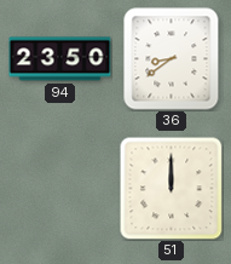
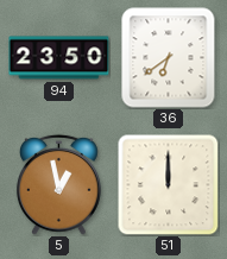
36: 8:39 -> 6:39
5: none -> 12:58
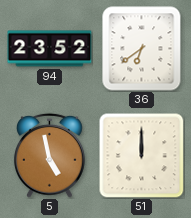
94: 23:50 -> 23:52
5: 12:58 -> 4:58
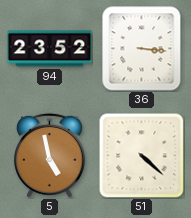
36: 6:39 -> 3:16
51: 12:00 -> 4:22
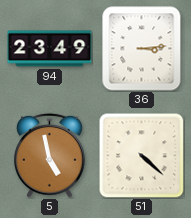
94: 23:52 -> 23:49
36: 3:16 -> 3:14
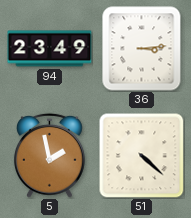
5: 4:58 -> 1:58
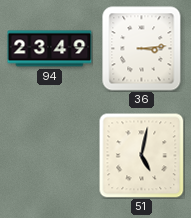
5: 1:58 -> none
51: 4:22 -> 5:02
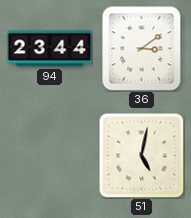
94: 23:49 -> 23:44
36: 3:14 -> 3:09
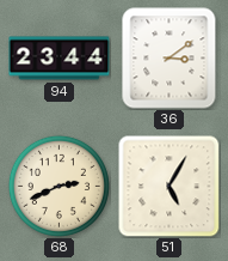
68: none -> 2:41
51: 5:02 -> 5:05
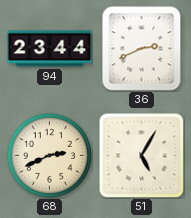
36: 3:09 -> 2:41
